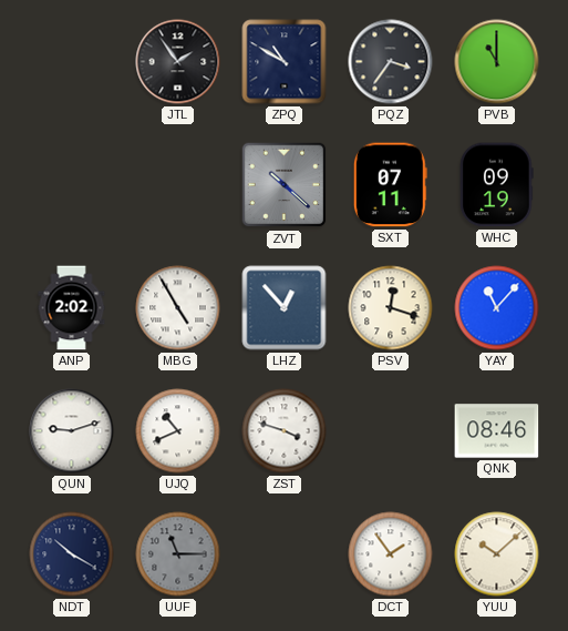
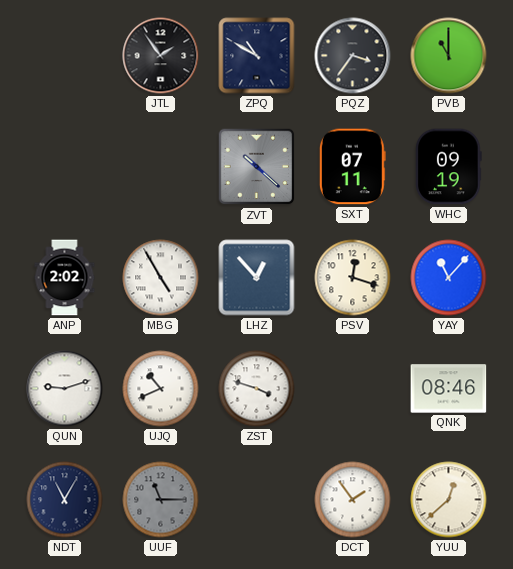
NDT: 10:20 -> 11:05
YUU: 10:08 -> 12:38
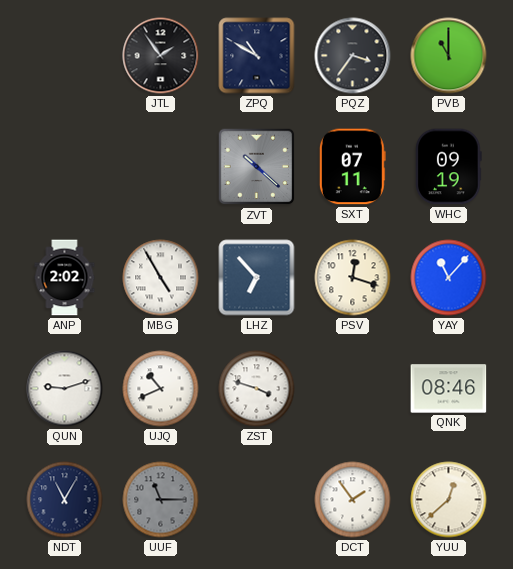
LHZ: 12:53 -> 6:53
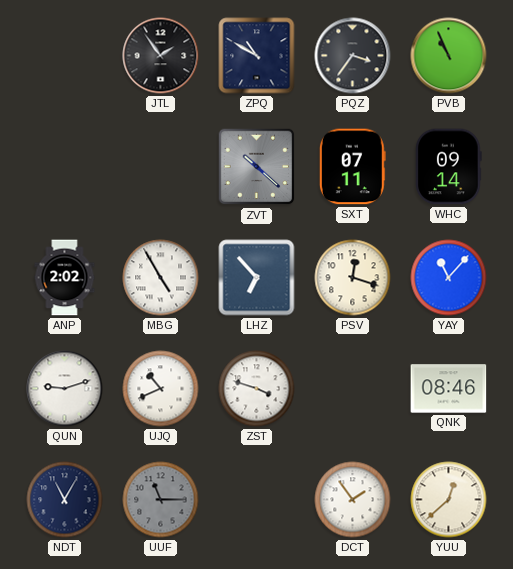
PVB: 11:00 -> 10:56
WHC: 09:19 -> 09:14
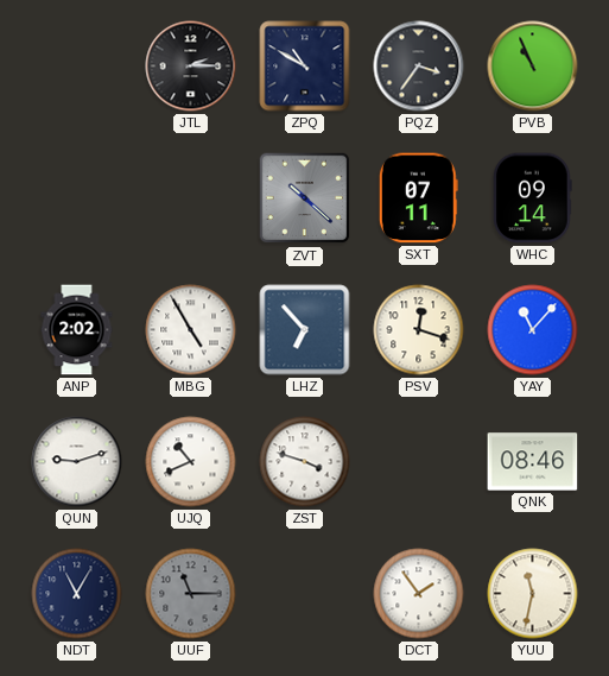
JTL: 1:54 -> 2:15
YUU: 12:38 -> 11:32
